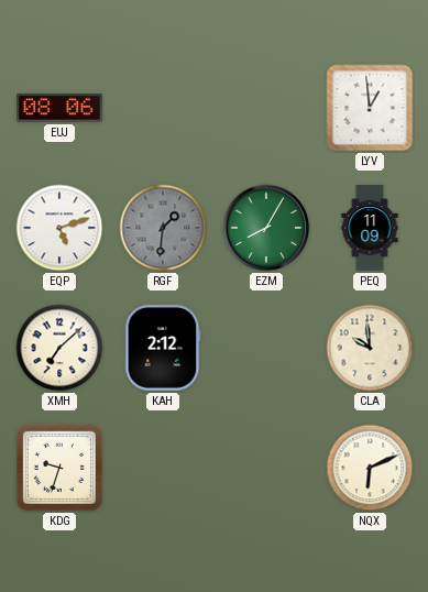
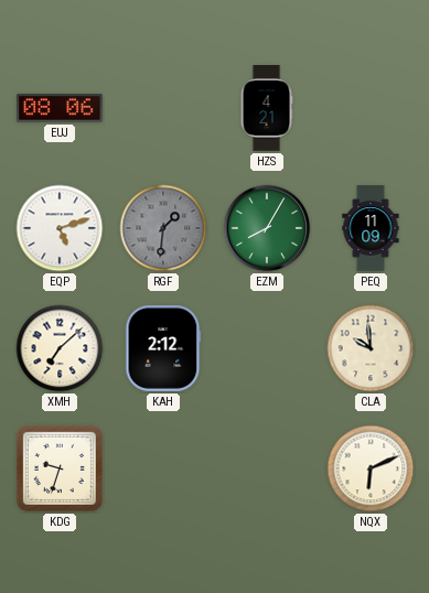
HZS: none -> 4:21
LYV: 12:59 -> none
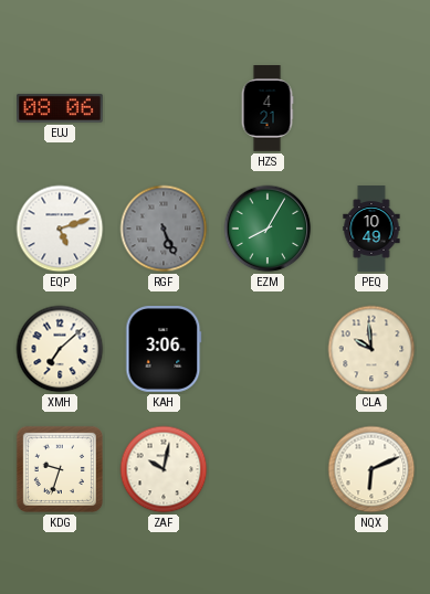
RGF: 1:31 -> 5:26
PEQ: 11:09 -> 10:49
KAH: 2:12 -> 3:06
ZAF: none -> 10:02
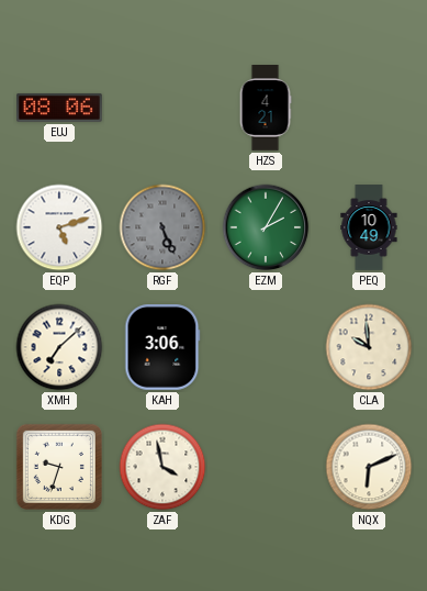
EZM: 8:05 -> 2:05
ZAF: 10:02 -> 3:58
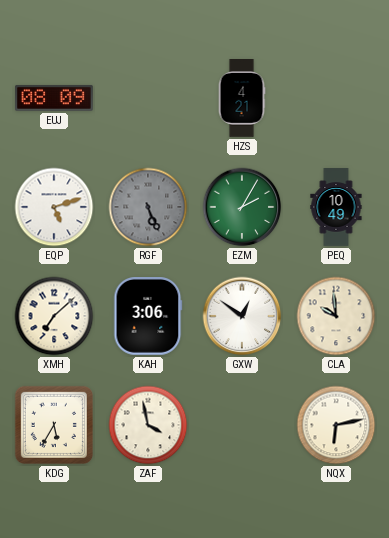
EUJ: 08:06 -> 08:09
GXW: none -> 12:51
KDG: 9:33 -> 5:35
NQX: 6:11 -> 6:13
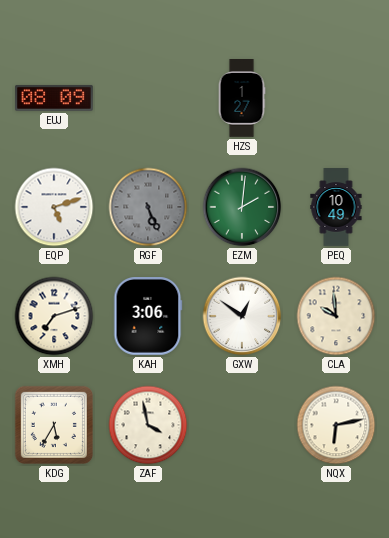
HZS: 4:21 -> 1:27
EZM: 2:05 -> 2:01
XMH: 7:08 -> 7:12
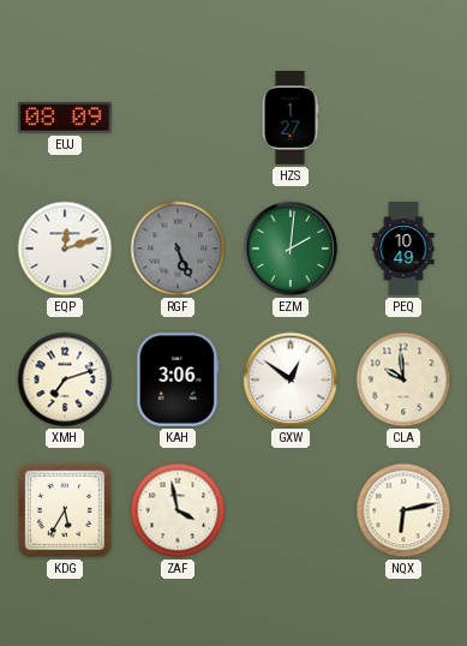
EQP: 5:12 -> 12:12
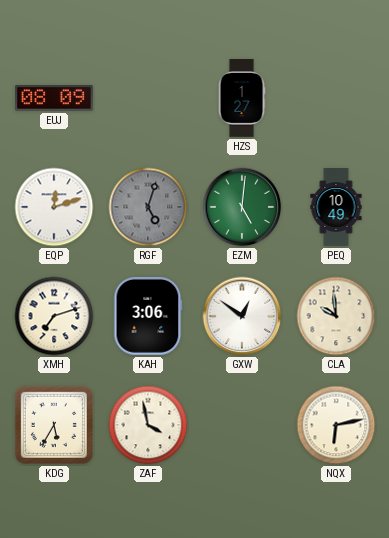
RGF: 5:26 -> 5:03
EZM: 2:01 -> 5:01
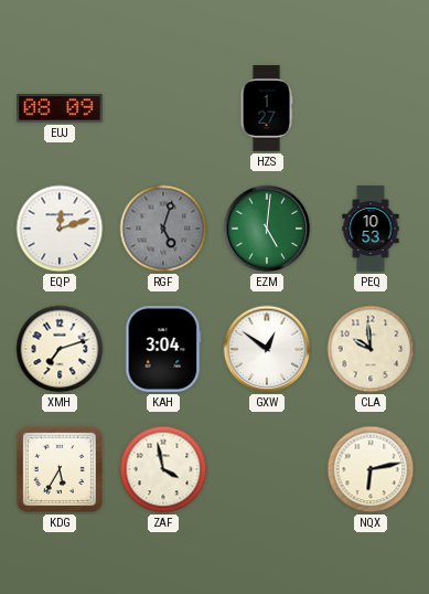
PEQ: 10:49 -> 10:53
KAH: 3:06 -> 3:04
